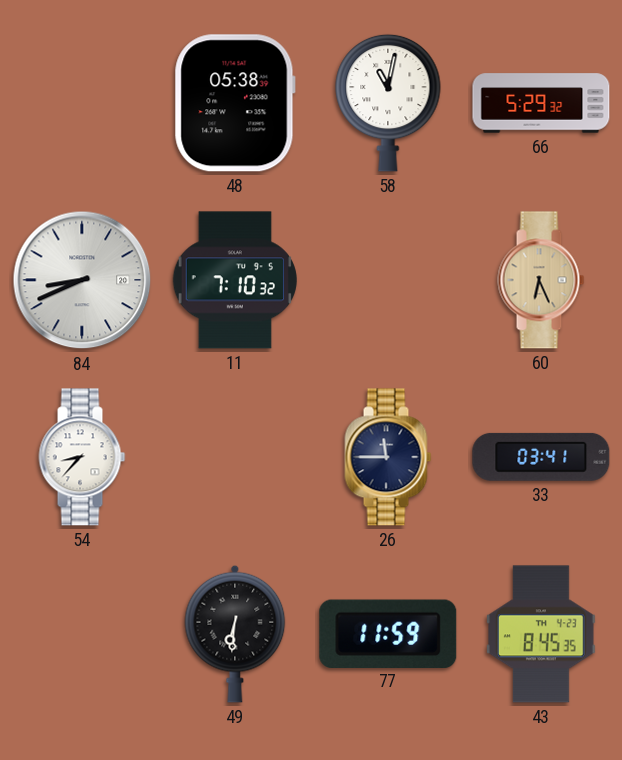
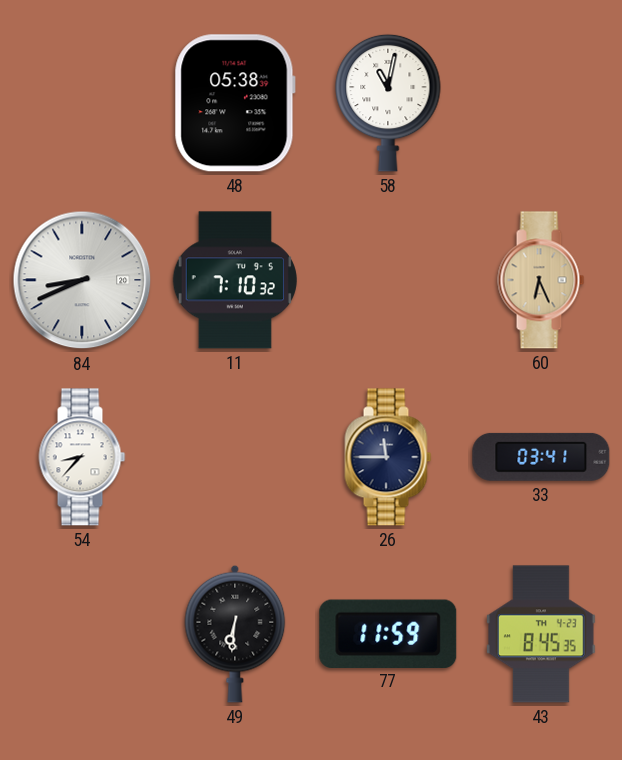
66: 5:29 -> none
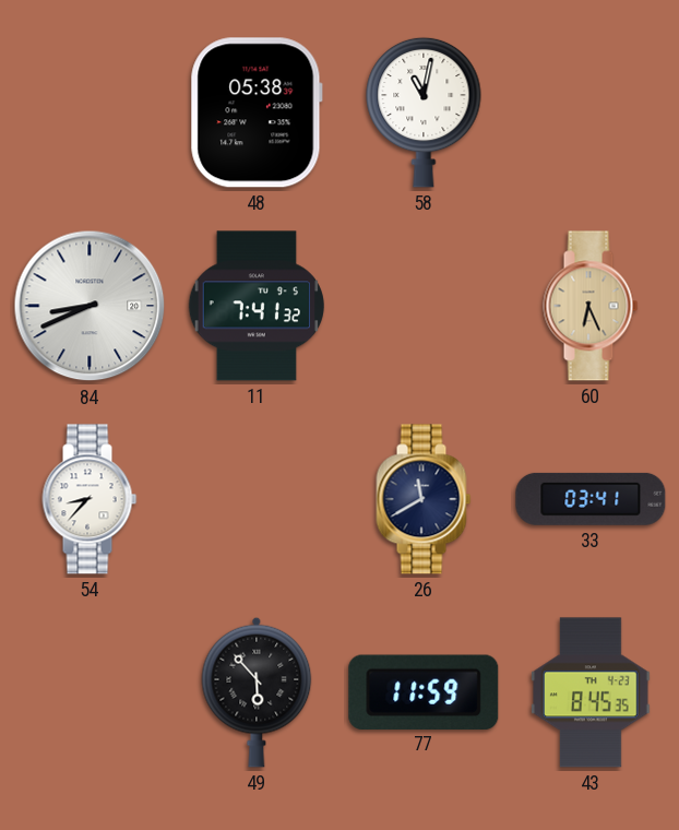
11: 7:10 -> 7:41
26: 11:45 -> 11:40
49: 6:31 -> 5:53
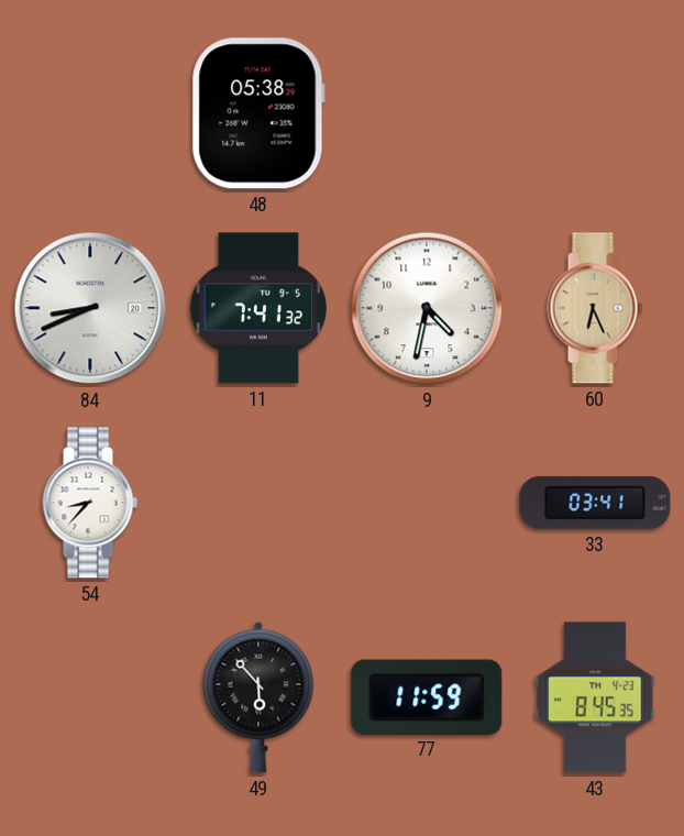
58: 11:02 -> none
9: none -> 4:32
26: 11:40 -> none
